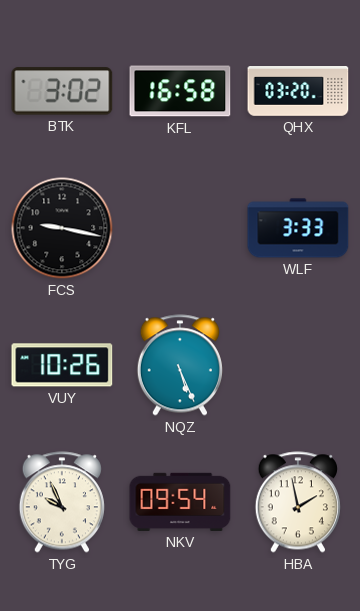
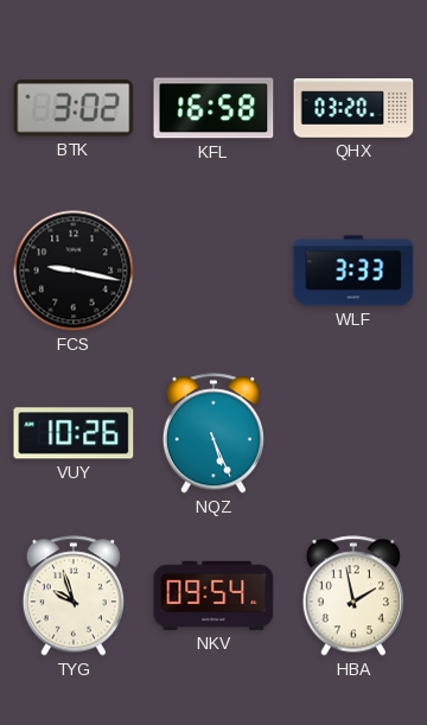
TYG: 9:56 -> 9:57
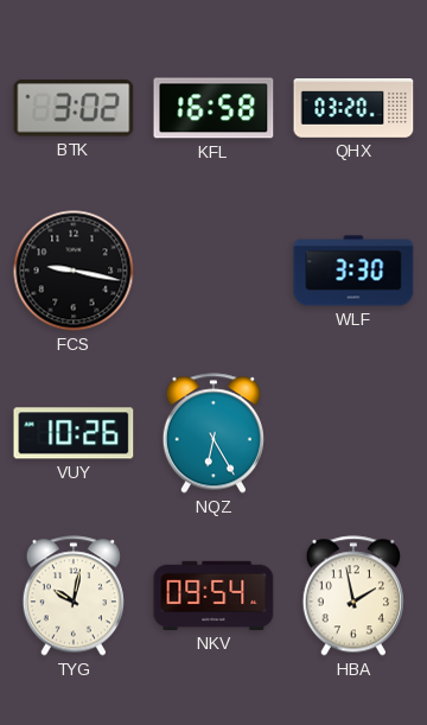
WLF: 3:33 -> 3:30
NQZ: 5:26 -> 6:25
TYG: 9:57 -> 10:02
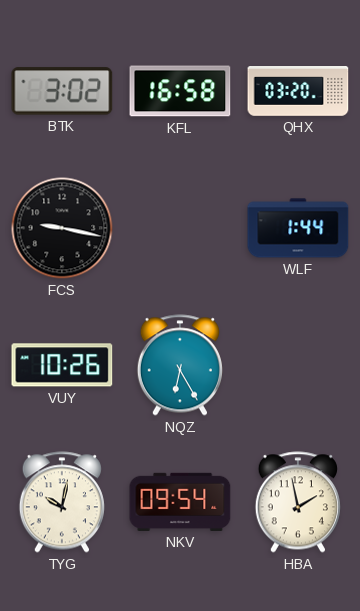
WLF: 3:30 -> 1:44
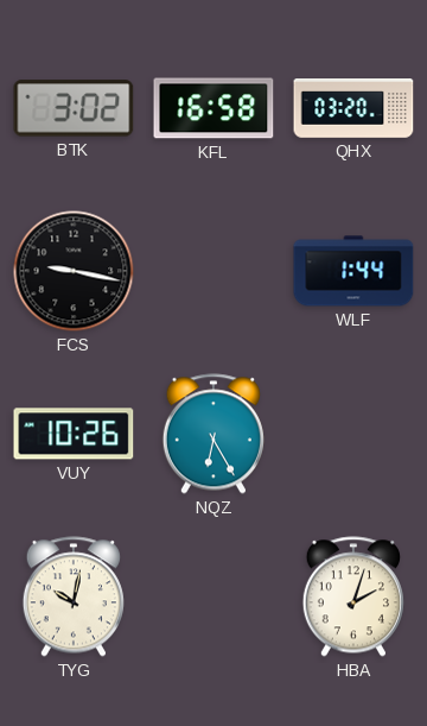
NKV: 09:54 -> none
HBA: 1:58 -> 2:03
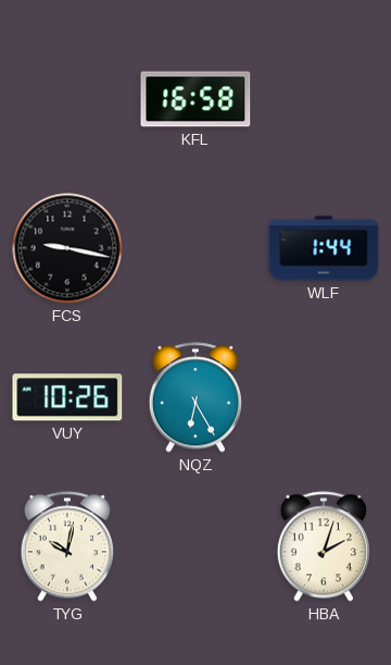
BTK: 3:02 -> none
QHX: 03:20 -> none
